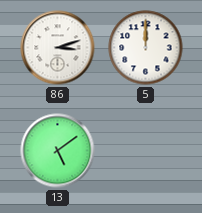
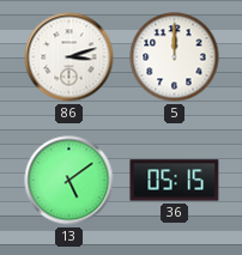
36: none -> 05:15
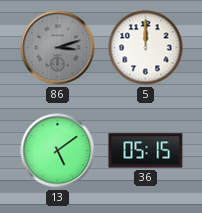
86 dial: white -> grey
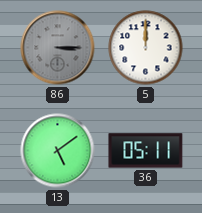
86: 3:12 -> 3:15
36: 05:15 -> 05:11
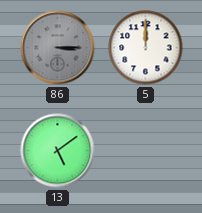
36: 05:11 -> none
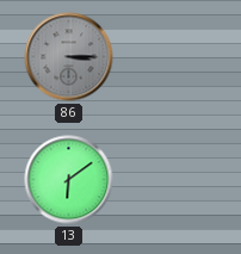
5: 12:00 -> none
13: 5:09 -> 6:09
